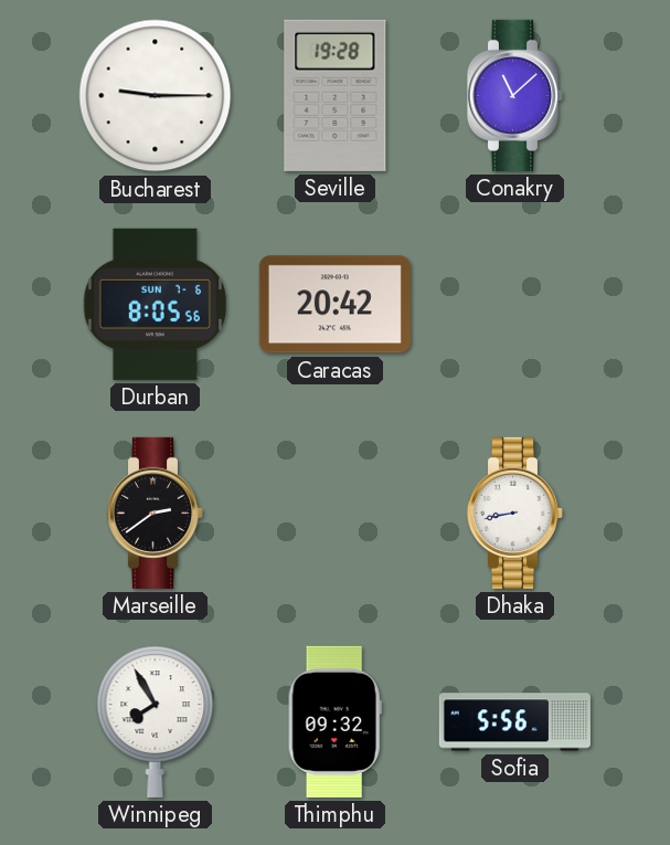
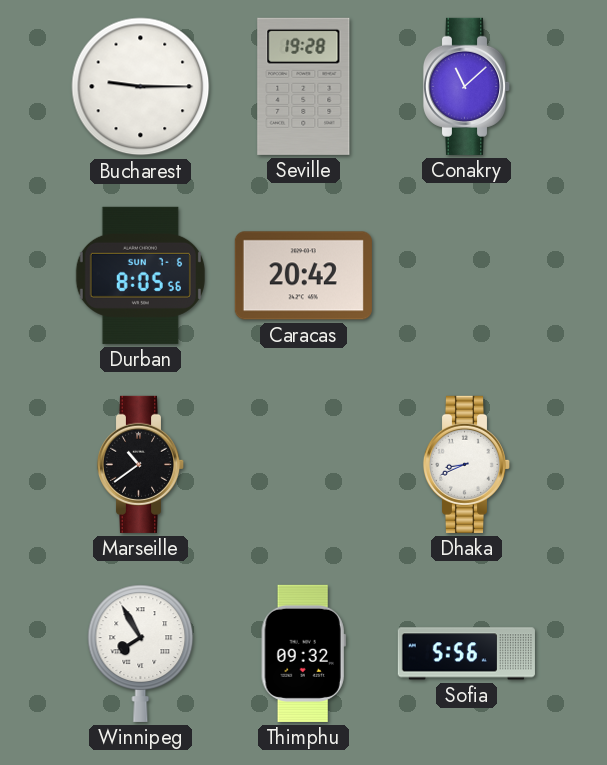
Marseille: 2:39 -> 10:39
Dhaka: 8:43 -> 8:41
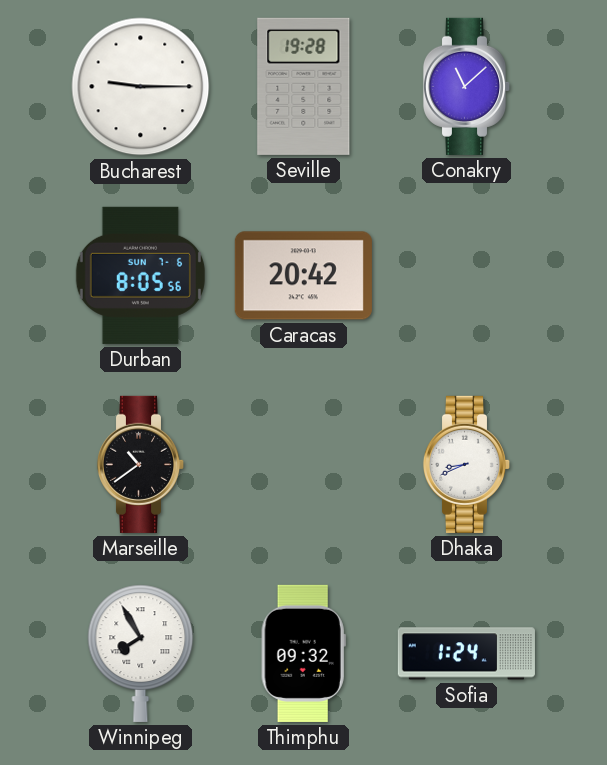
Sofia: 5:56 -> 1:24
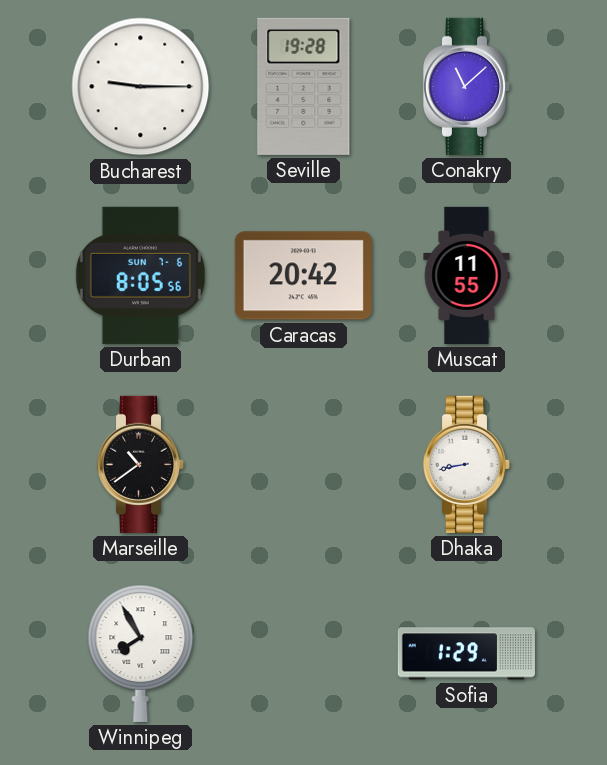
Muscat: none -> 11:55
Dhaka: 8:41 -> 8:43
Thimphu: 09:32 -> none
Sofia: 1:24 -> 1:29
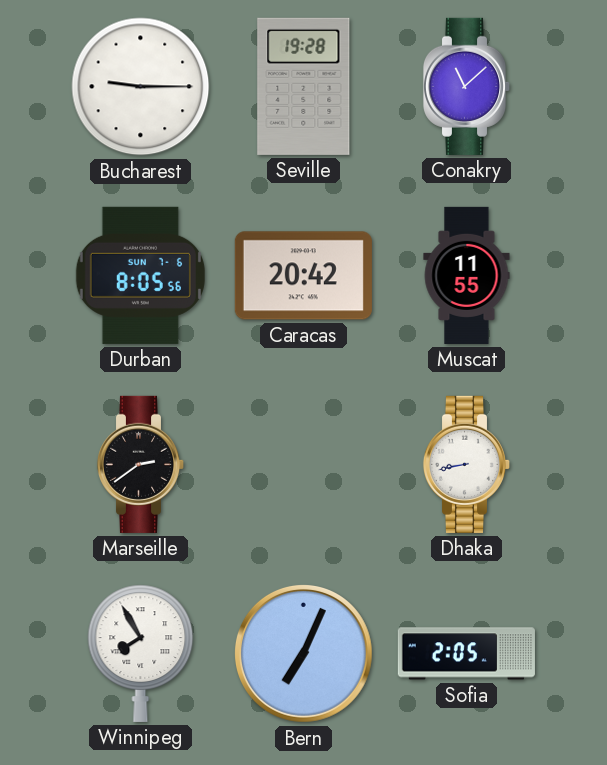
Marseille: 10:39 -> 2:39
Bern: none -> 7:04
Sofia: 1:29 -> 2:05
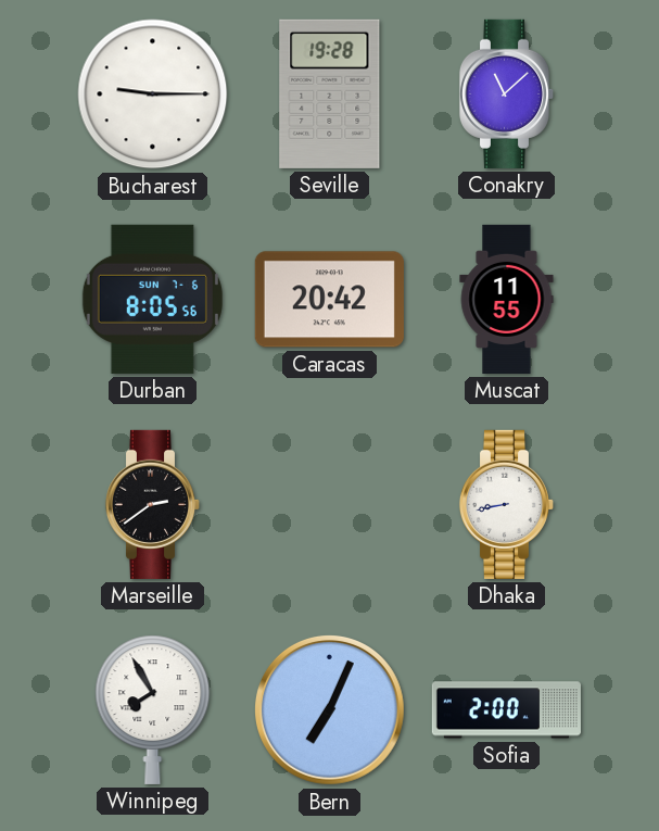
Sofia: 2:05 -> 2:00
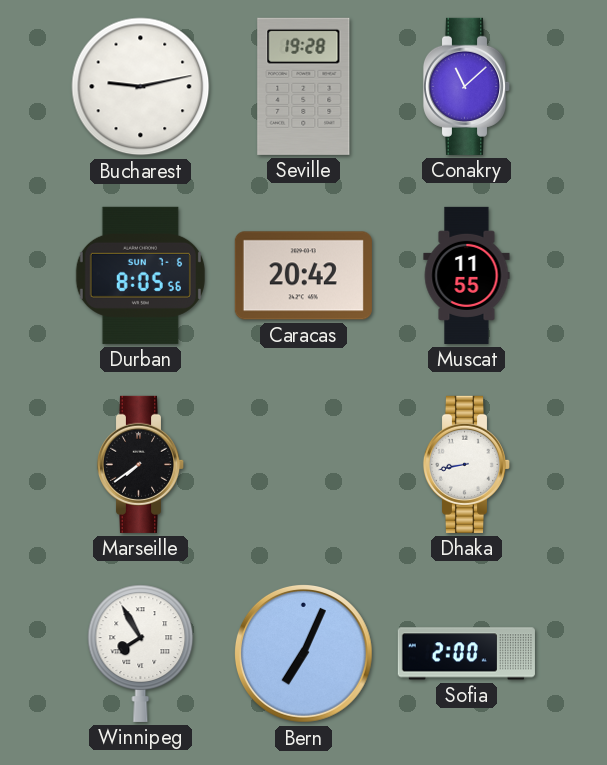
Bucharest: 9:15 -> 9:13
Marseille: 2:39 -> 7:39
